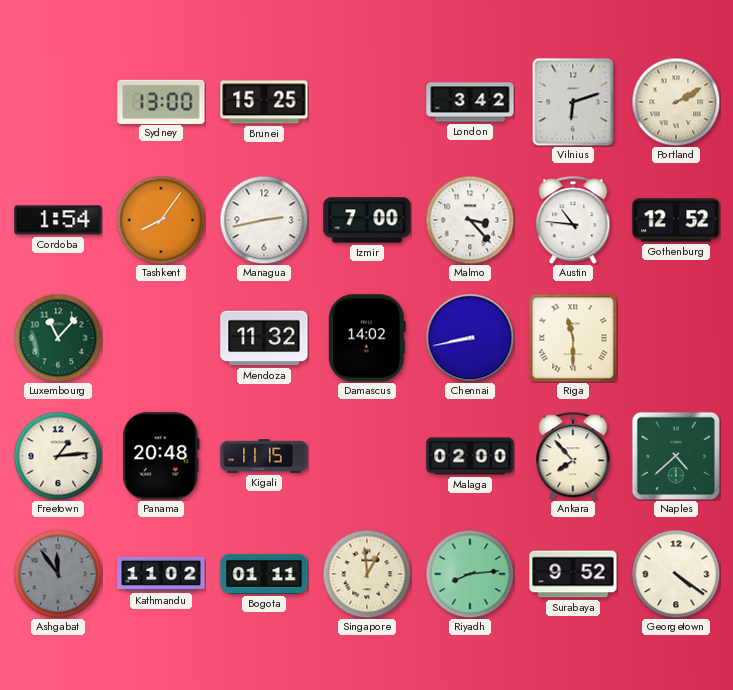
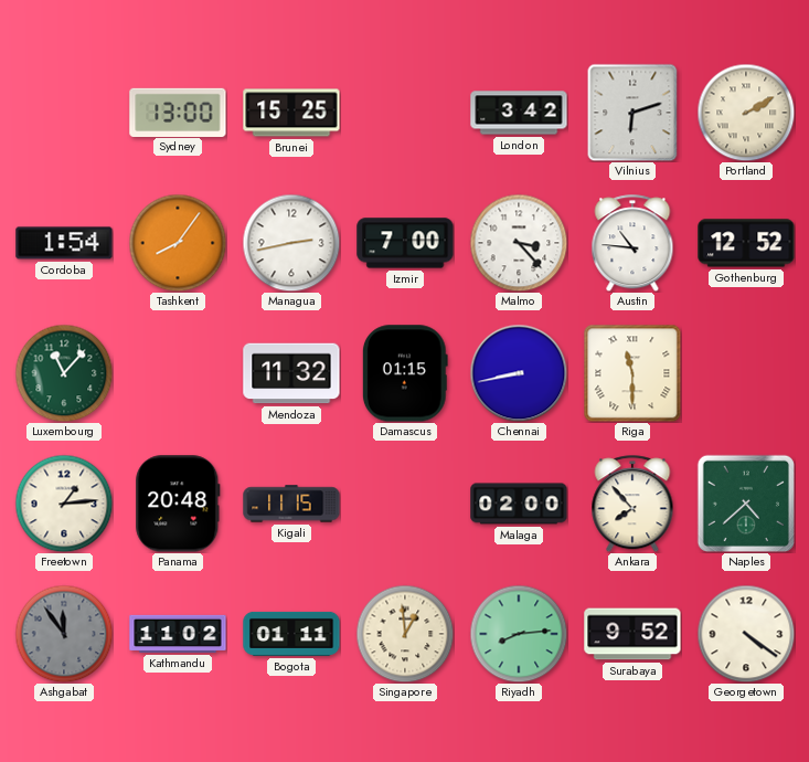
Damascus: 14:02 -> 01:15
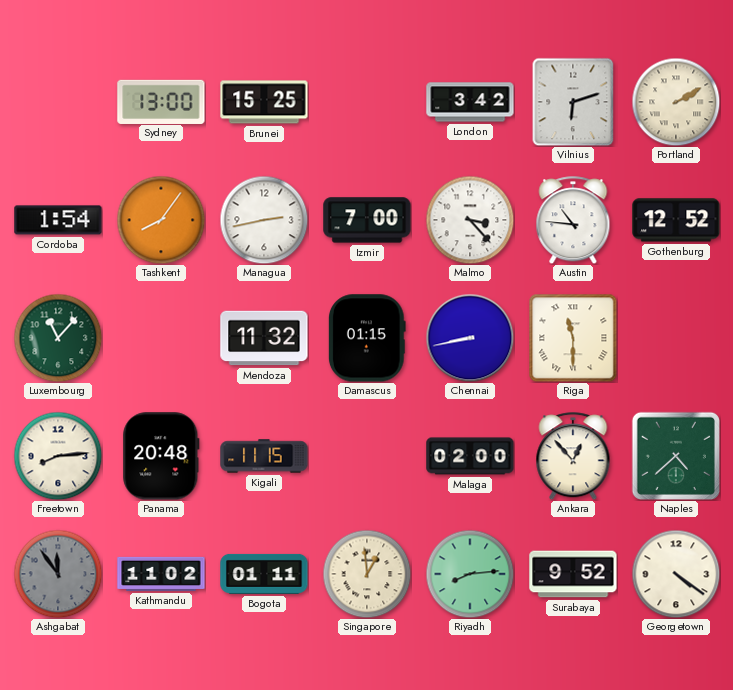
Freetown: 1:14 -> 8:14
Ankara: 7:53 -> 12:53
